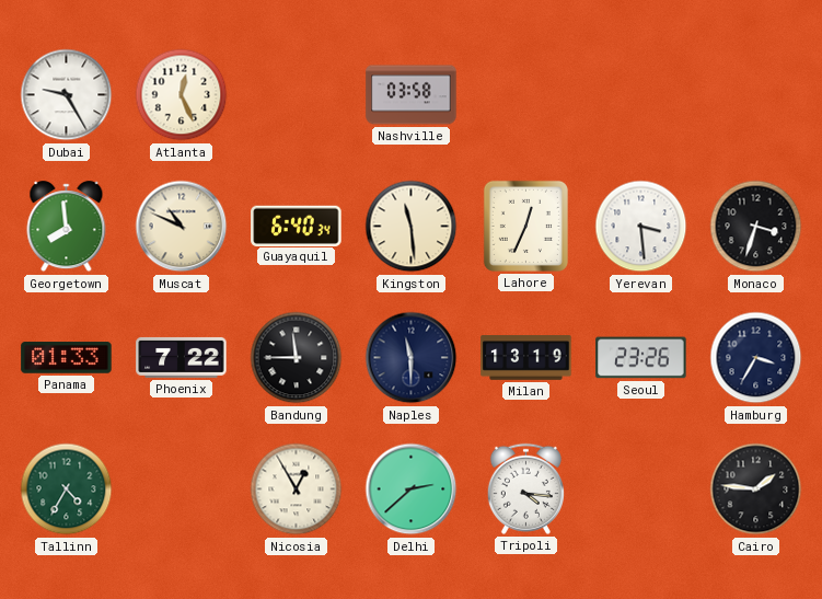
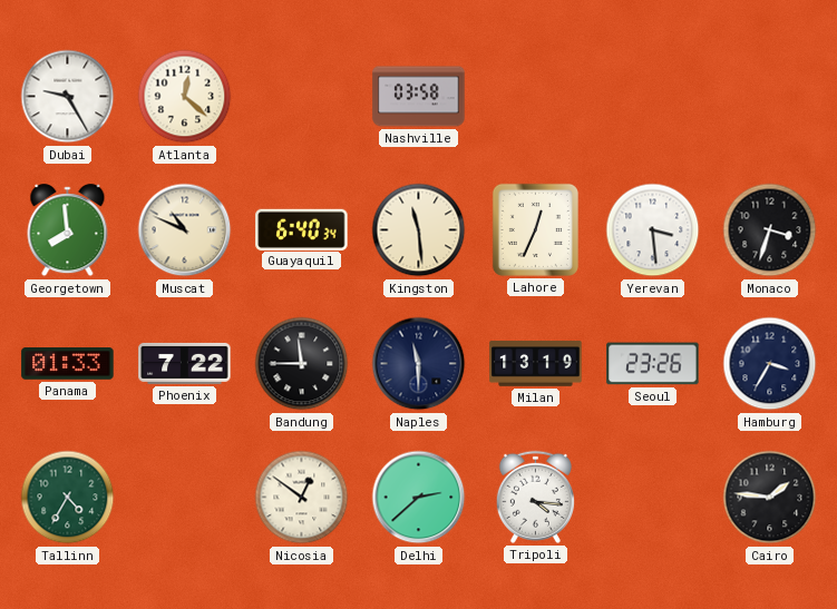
Atlanta: 12:26 -> 12:22
Nicosia: 12:55 -> 12:51
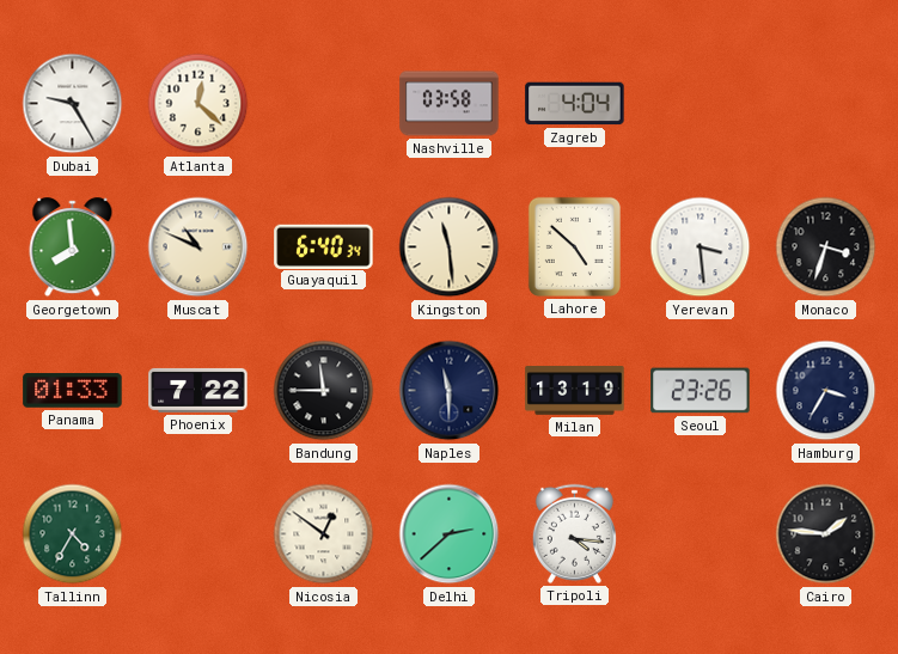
Zagreb: none -> 4:04
Lahore: 12:34 -> 4:52
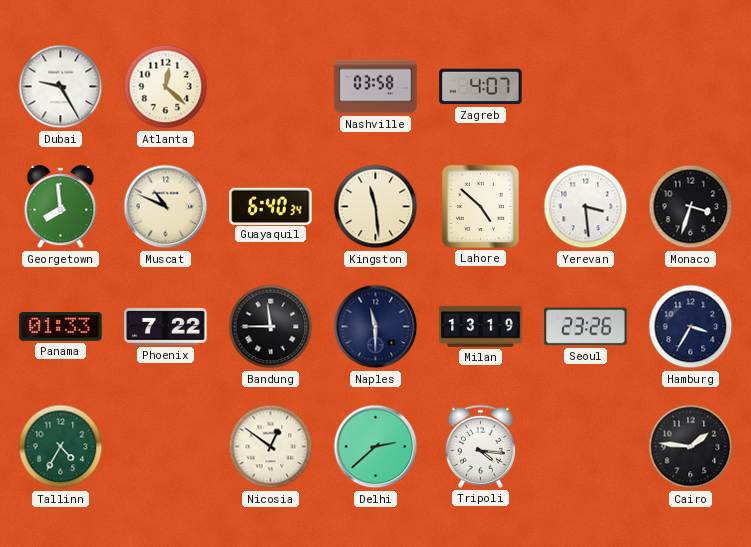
Zagreb: 4:04 -> 4:07
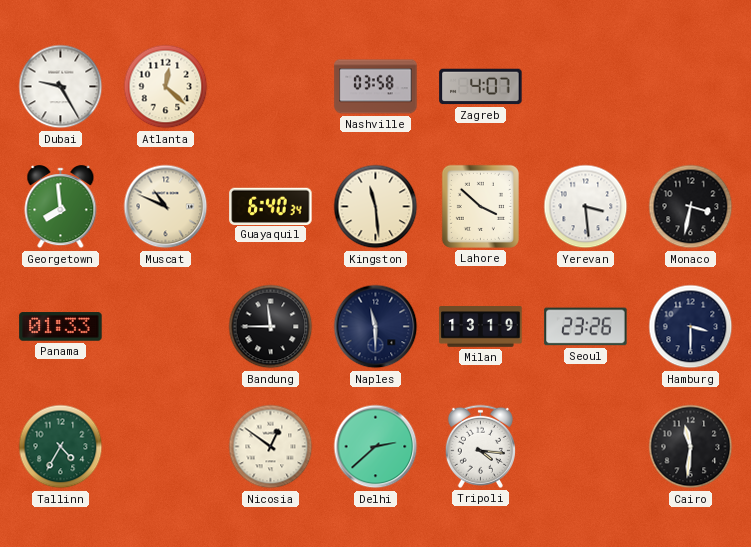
Lahore: 4:52 -> 3:52
Monaco: 3:33 -> 3:32
Phoenix: 7:22 -> none
Hamburg: 3:35 -> 3:30
Cairo: 1:46 -> 11:31
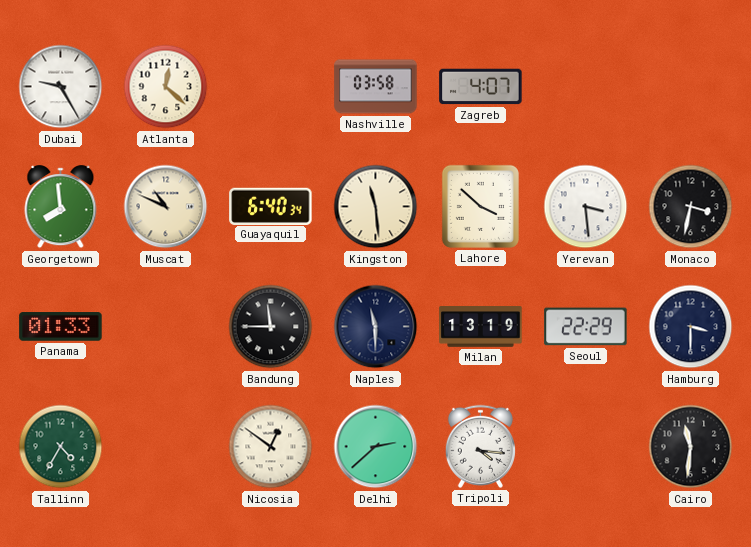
Seoul: 23:26 -> 22:29
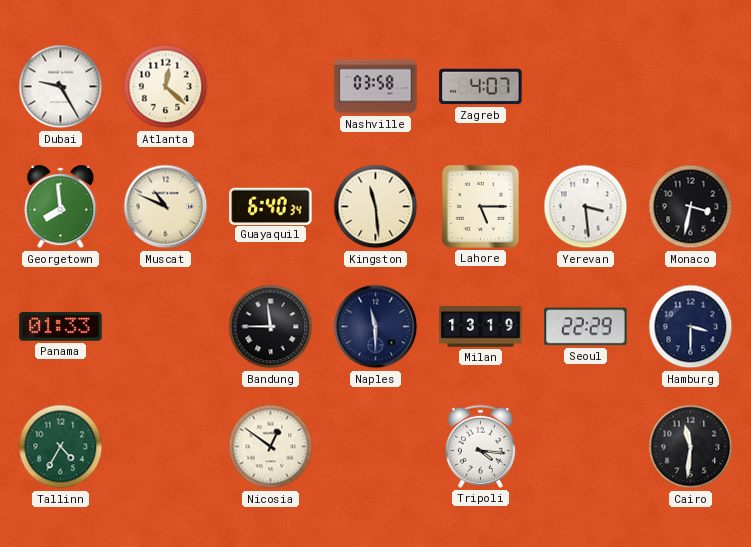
Lahore: 3:52 -> 5:15
Delhi: 2:38 -> none
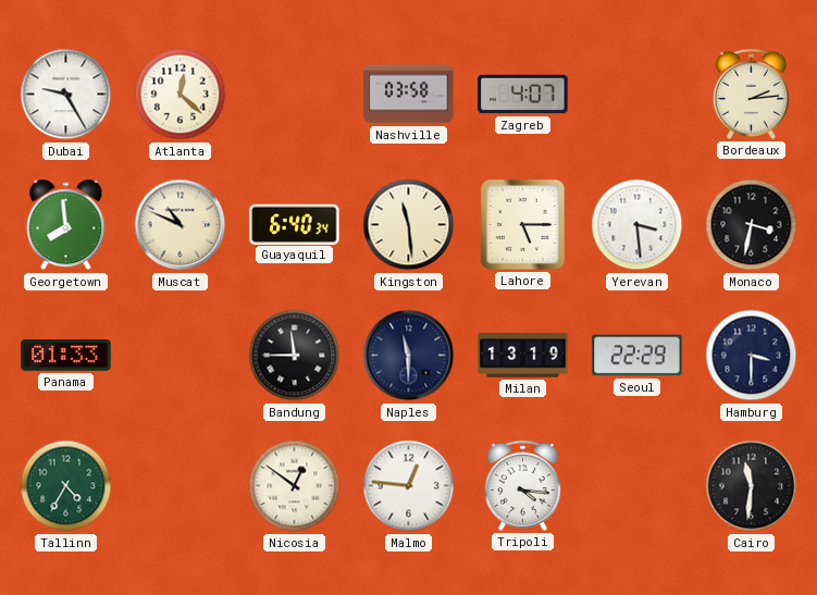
Bordeaux: none -> 2:14
Malmo: none -> 12:46
